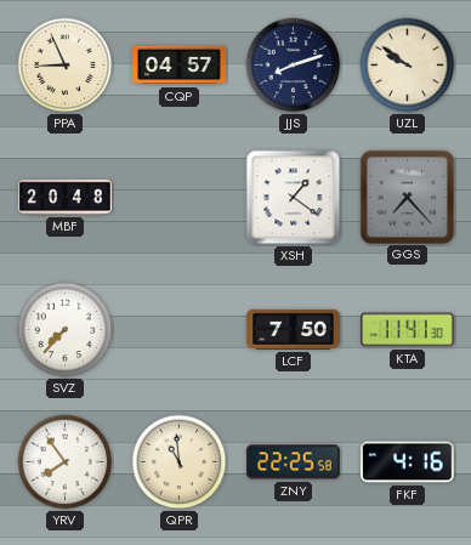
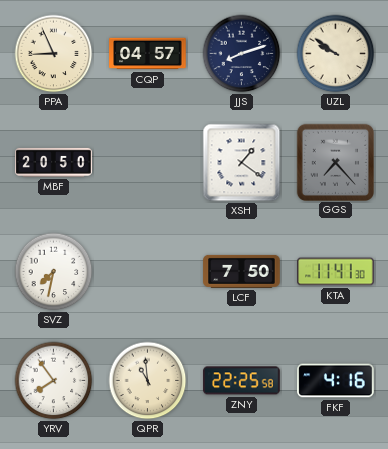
MBF: 20:48 -> 20:50
SVZ: 7:37 -> 7:32
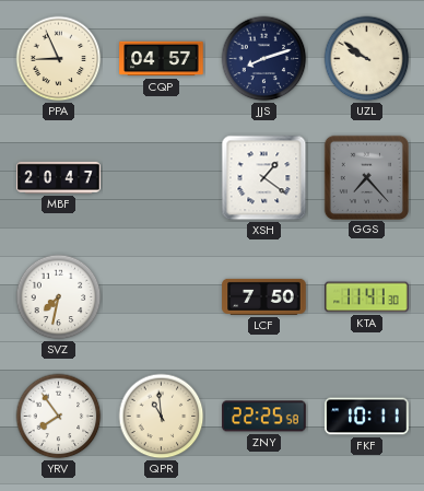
MBF: 20:50 -> 20:47
FKF: 4:16 -> 10:11
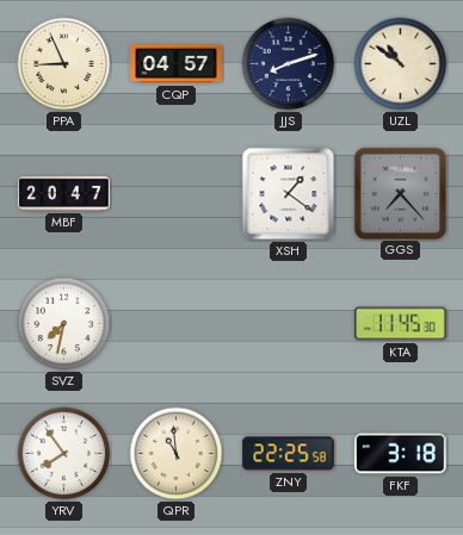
UZL: 9:51 -> 10:51
LCF: 7:50 -> none
KTA: 11:41 -> 11:45
FKF: 10:11 -> 3:18
